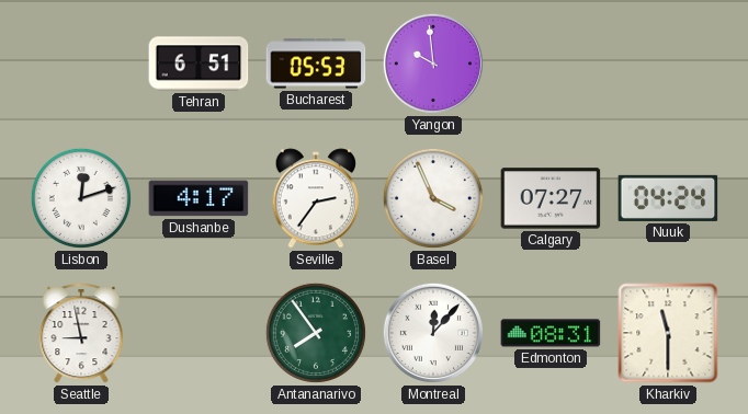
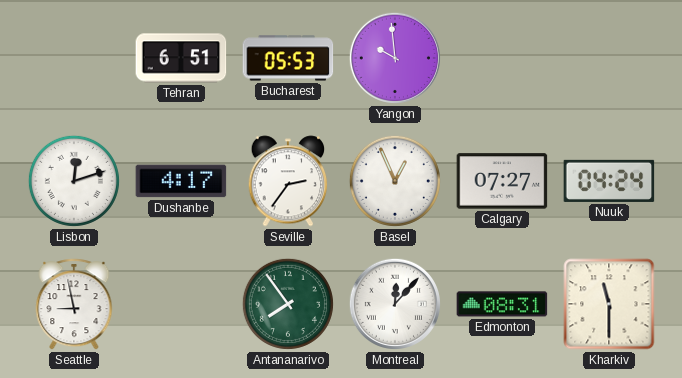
Basel: 3:56 -> 12:56
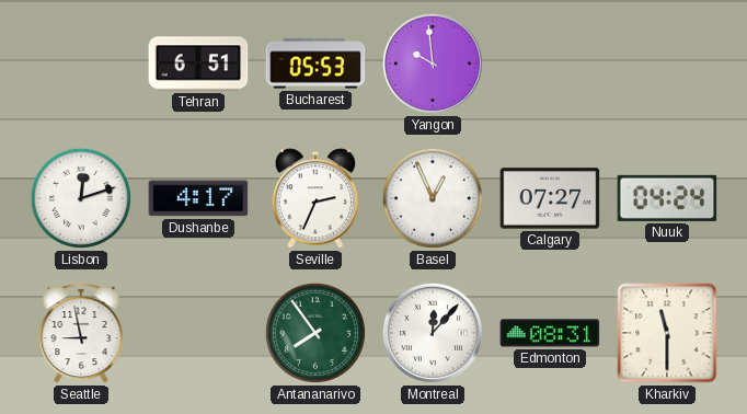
Seville: 2:36 -> 2:34
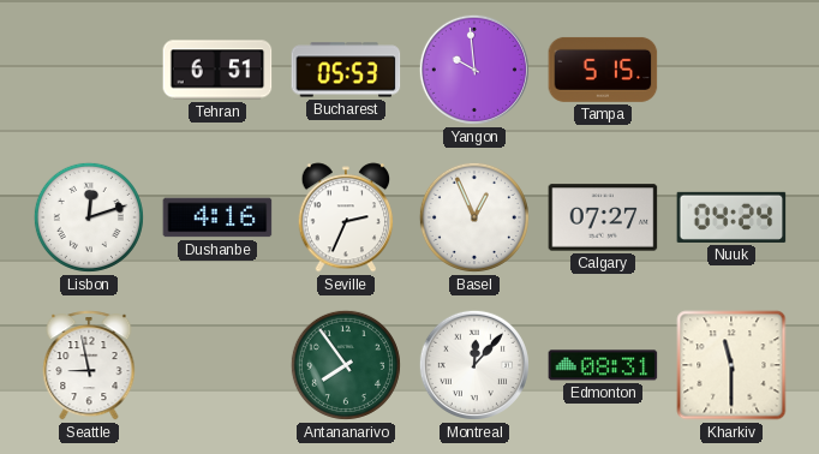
Tampa: none -> 5:15
Dushanbe: 4:17 -> 4:16
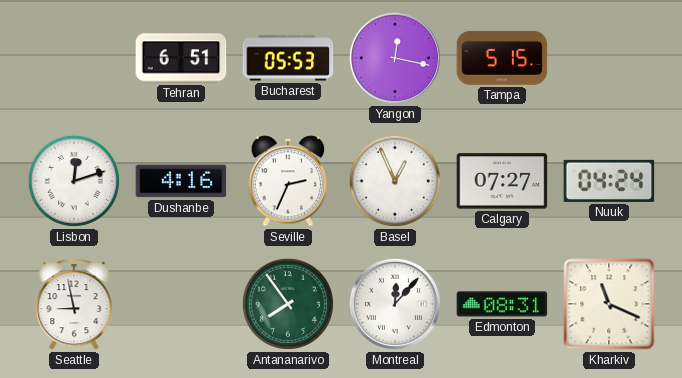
Yangon: 9:59 -> 12:17
Kharkiv: 11:30 -> 11:19
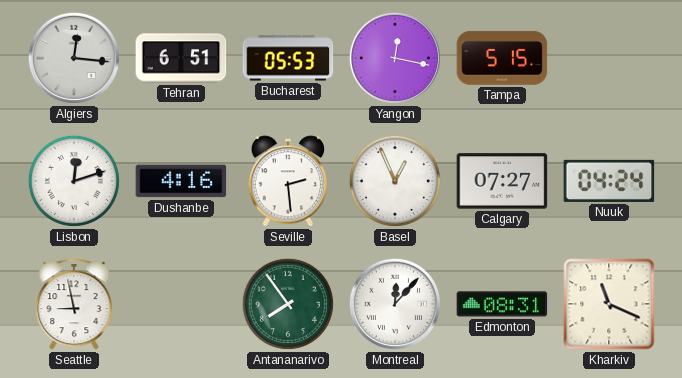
Algiers: none -> 12:16
Seville: 2:34 -> 2:29
